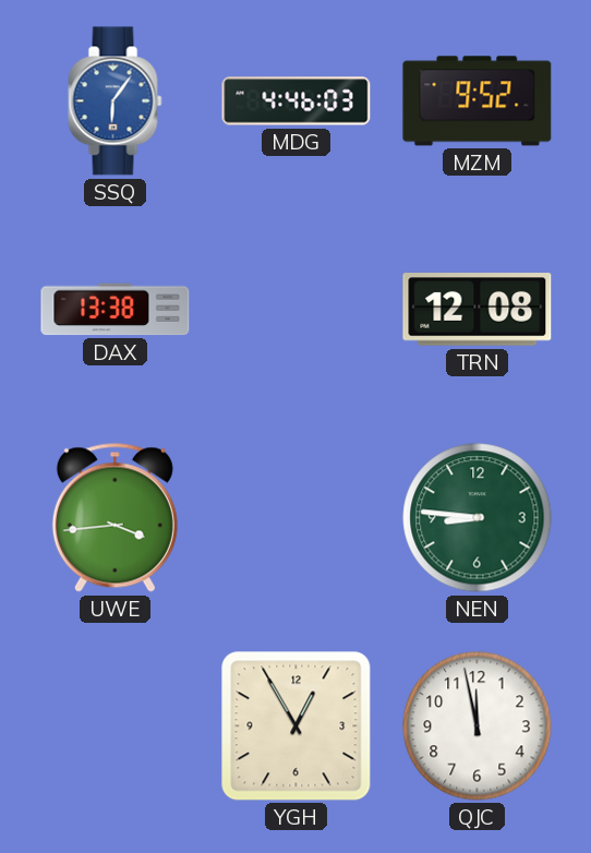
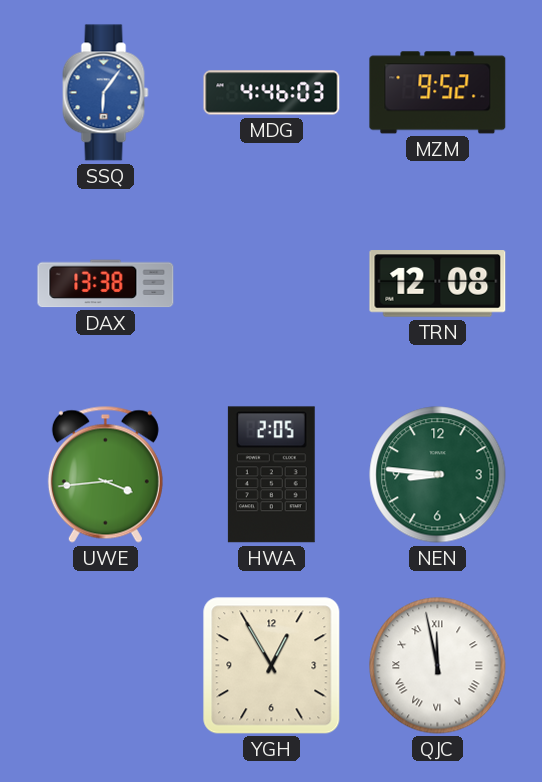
HWA: none -> 2:05
QJC numerals: Arabic -> Roman
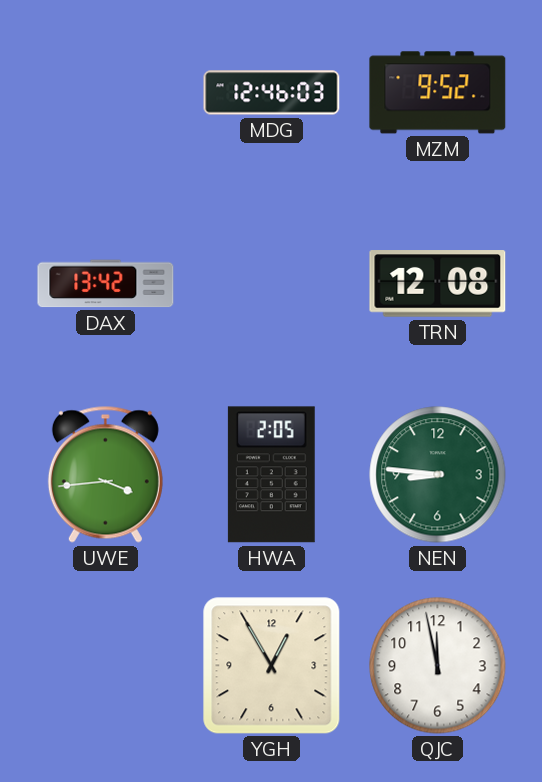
SSQ: 6:06 -> none
MDG: 4:46 -> 12:46
DAX: 13:38 -> 13:42
QJC numerals: Roman -> Arabic
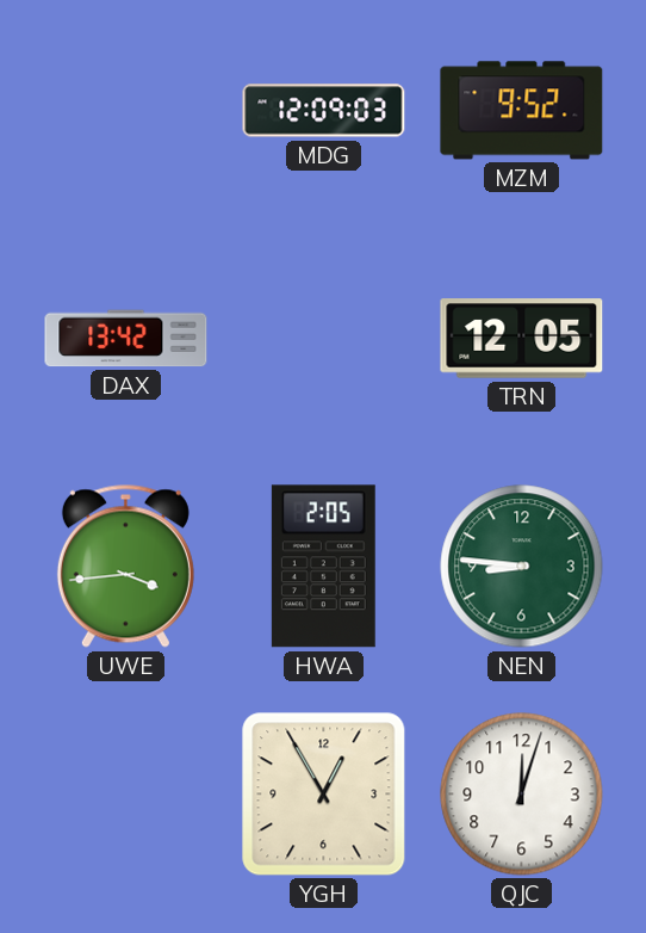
MDG: 12:46 -> 12:09
TRN: 12:08 -> 12:05
QJC: 11:58 -> 12:03
